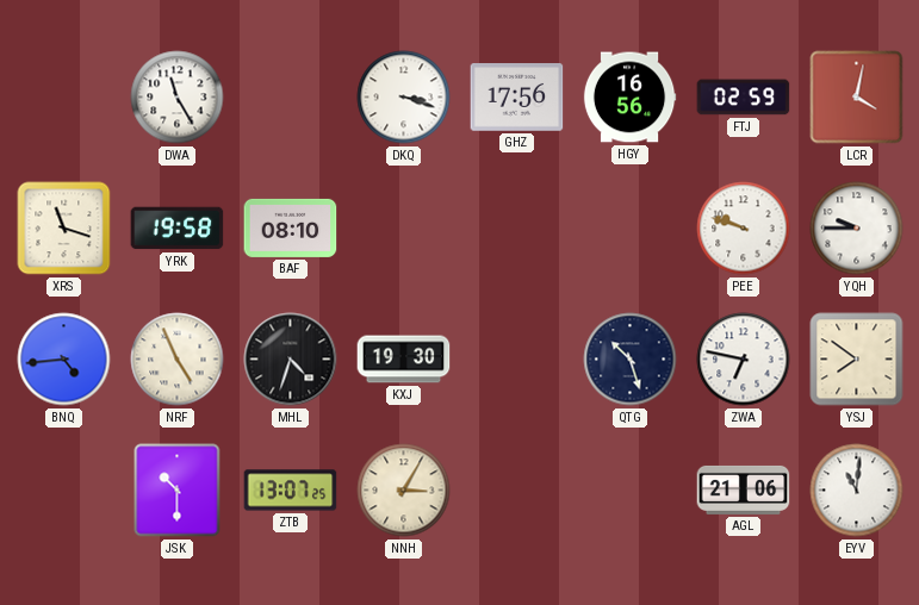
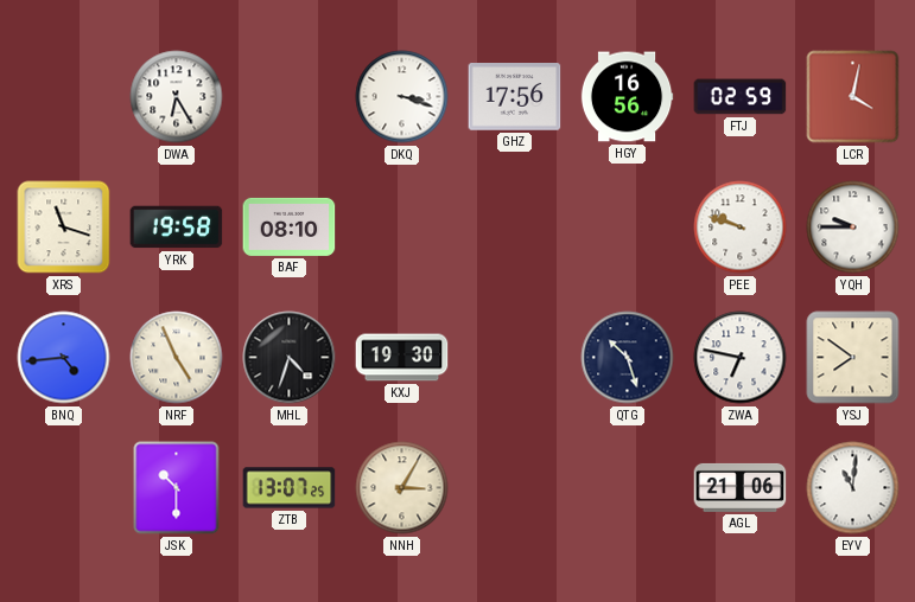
DWA: 11:25 -> 6:25
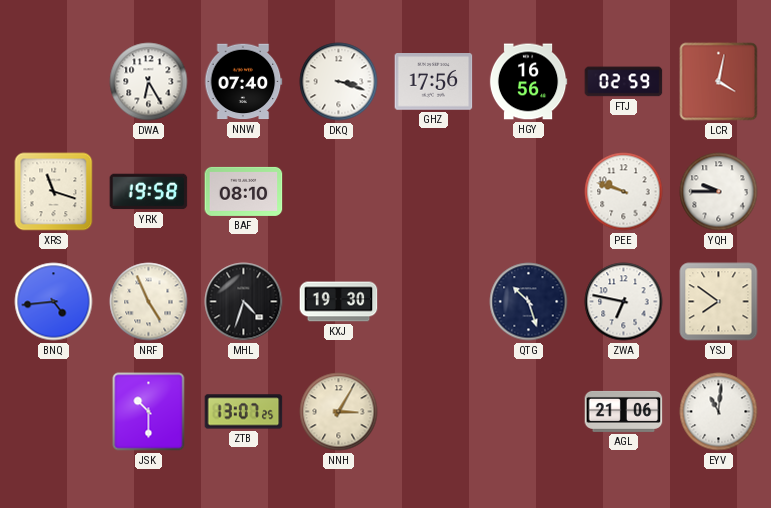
NNW: none -> 07:40
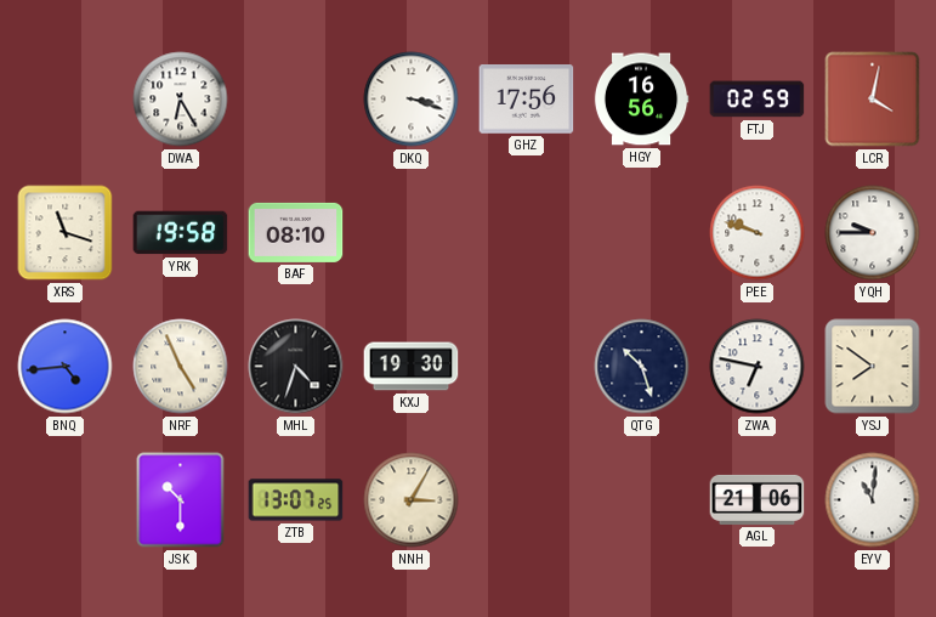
NNW: 07:40 -> none
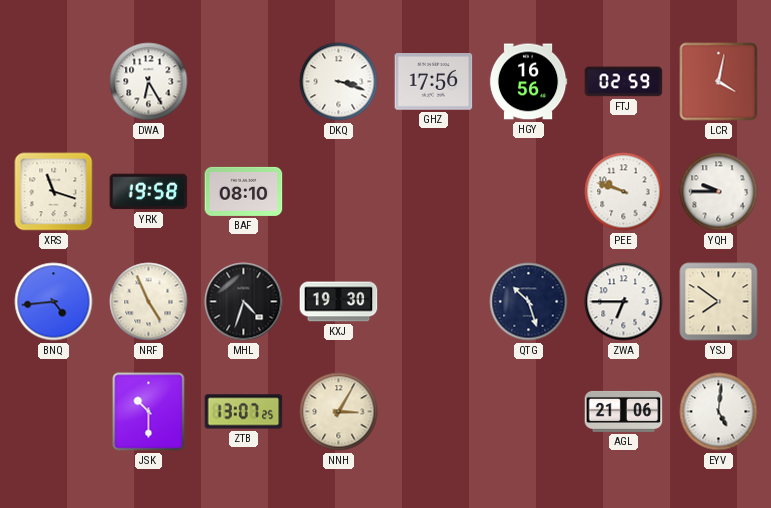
ZWA: 6:47 -> 6:45
EYV: 11:01 -> 5:01
